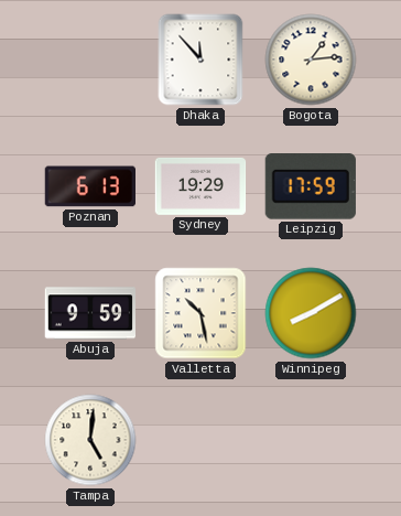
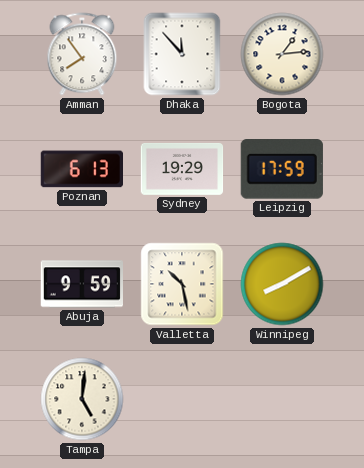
Amman: none -> 7:54
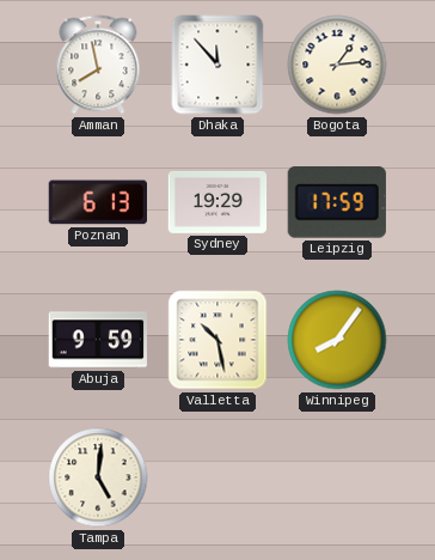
Amman: 7:54 -> 7:58
Winnipeg: 8:10 -> 8:06
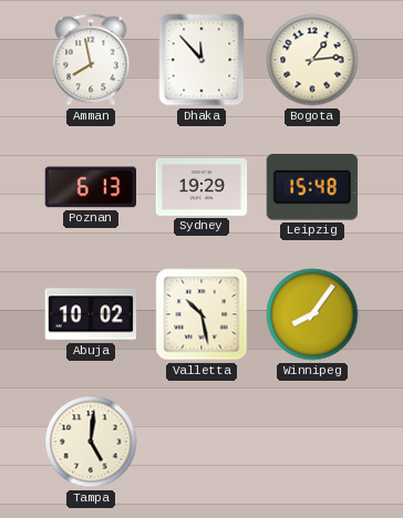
Leipzig: 17:59 -> 15:48
Abuja: 9:59 -> 10:02
